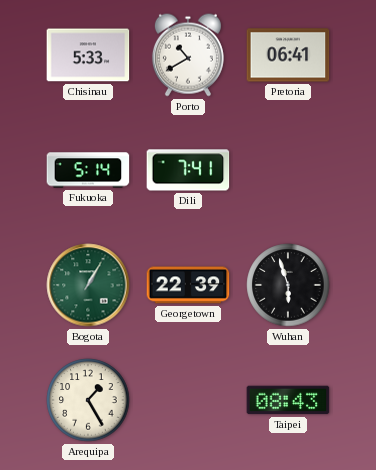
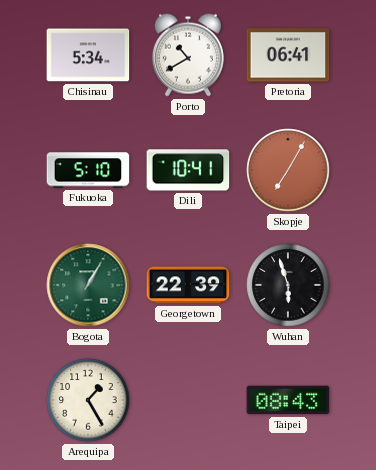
Chisinau: 5:33 -> 5:34
Fukuoka: 5:14 -> 5:10
Dili: 7:41 -> 10:41
Skopje: none -> 7:05
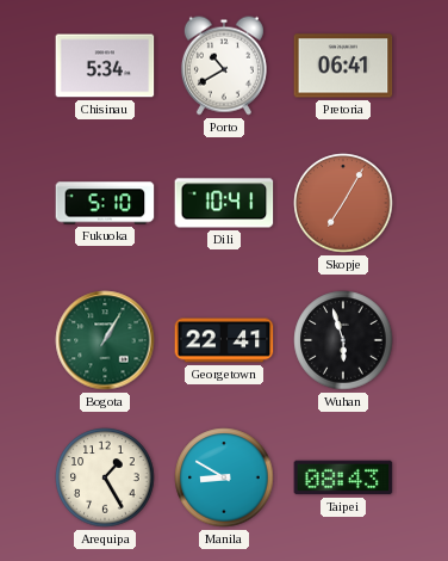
Georgetown: 22:39 -> 22:41
Manila: none -> 8:50
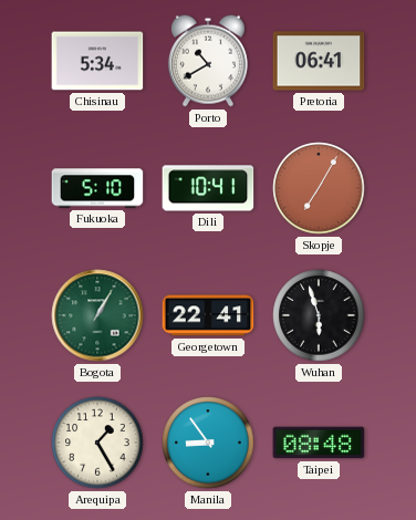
Manila: 8:50 -> 8:54
Taipei: 08:43 -> 08:48
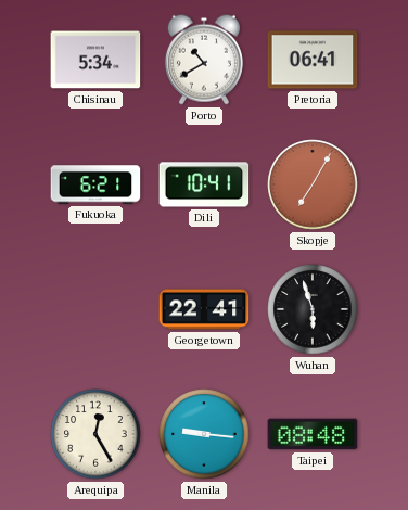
Fukuoka: 5:10 -> 6:21
Bogota: 1:05 -> none
Arequipa: 1:25 -> 12:25
Manila: 8:54 -> 9:16
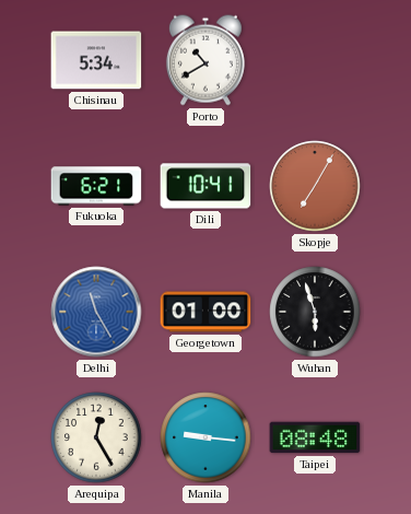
Pretoria: 06:41 -> none
Delhi: none -> 11:25
Georgetown: 22:41 -> 01:00
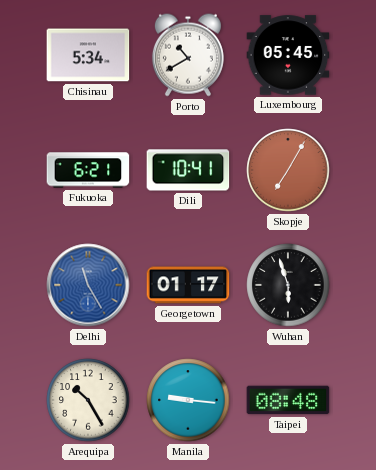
Luxembourg: none -> 05:45
Georgetown: 01:00 -> 01:17
Arequipa: 12:25 -> 10:25
